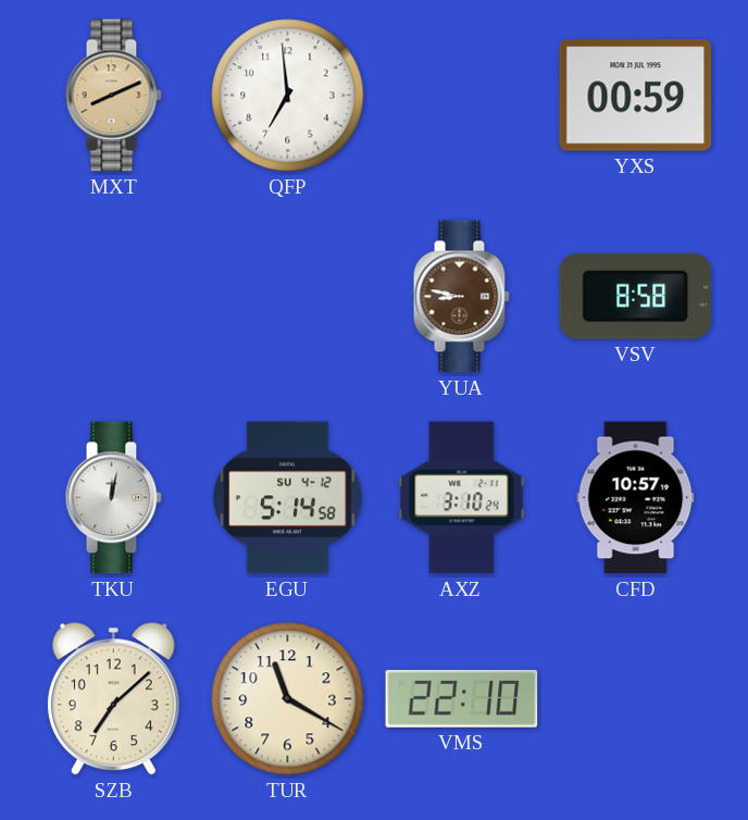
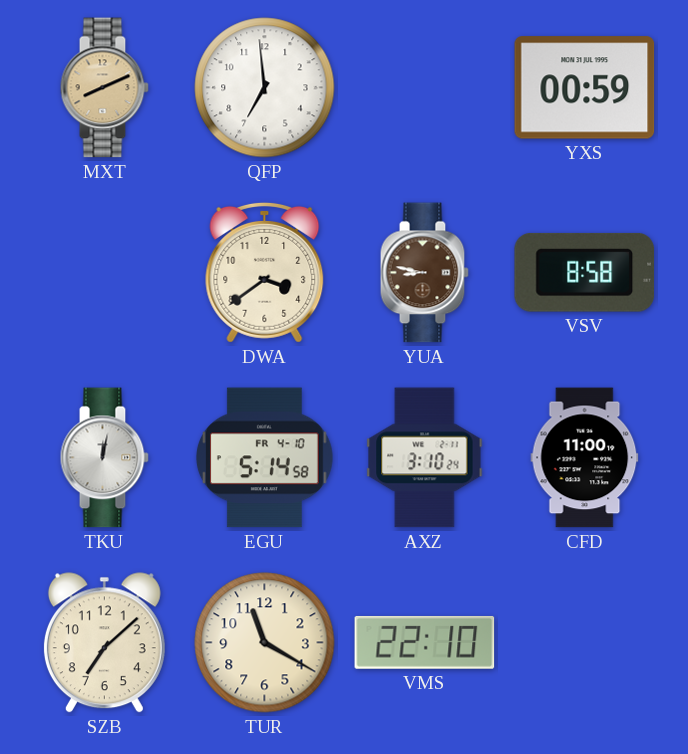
DWA: none -> 3:39
EGU date: SU 4-12 -> FR 4-10
CFD: 10:57 -> 11:00
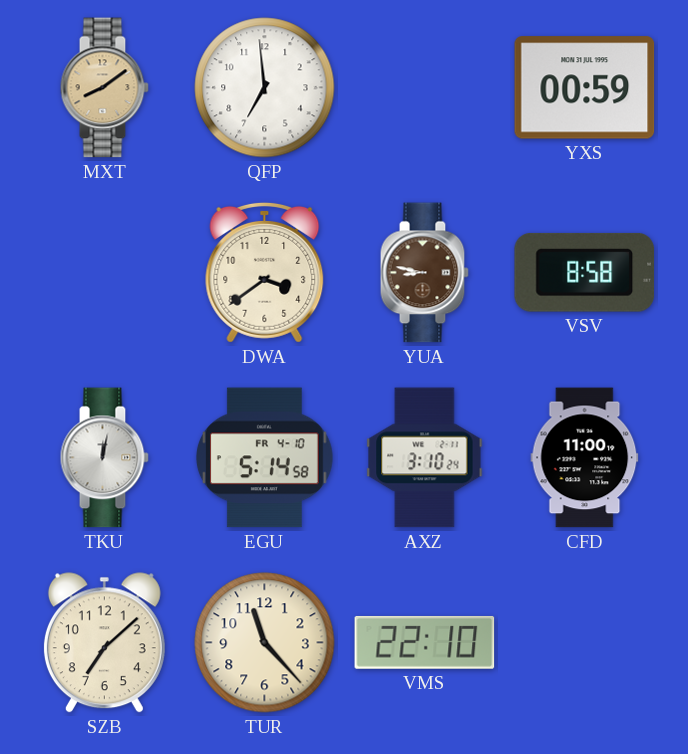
MXT: 8:11 -> 8:09
TUR: 11:20 -> 11:23
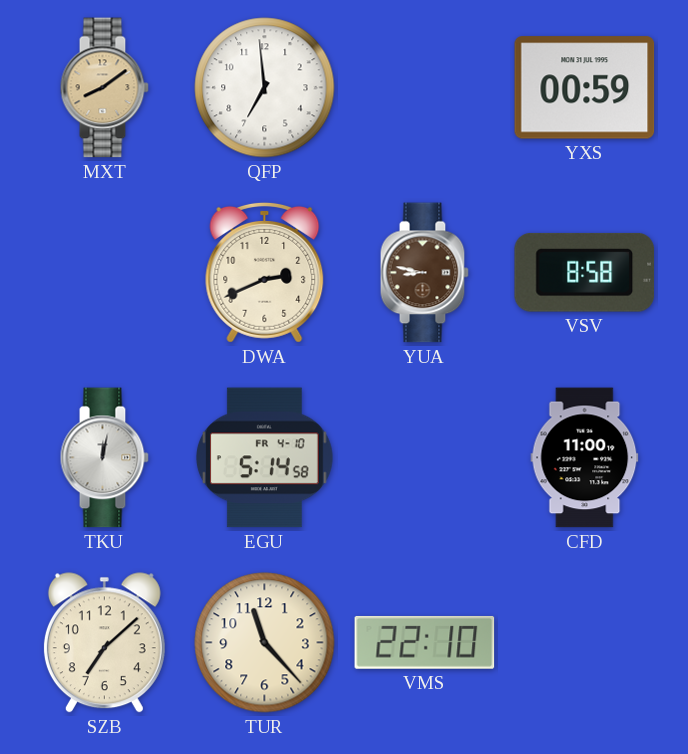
DWA: 3:39 -> 2:41
AXZ: 3:10 -> none
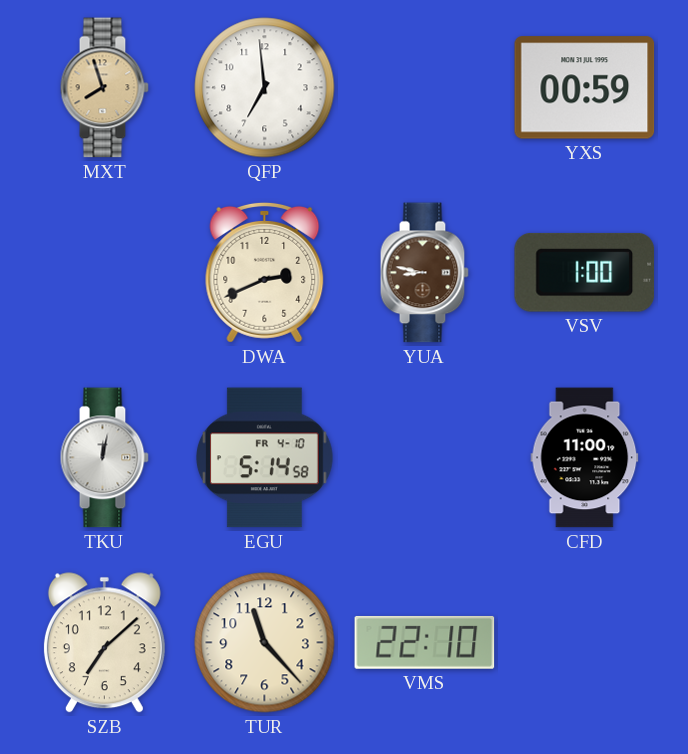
MXT: 8:09 -> 7:57
VSV: 8:58 -> 1:00
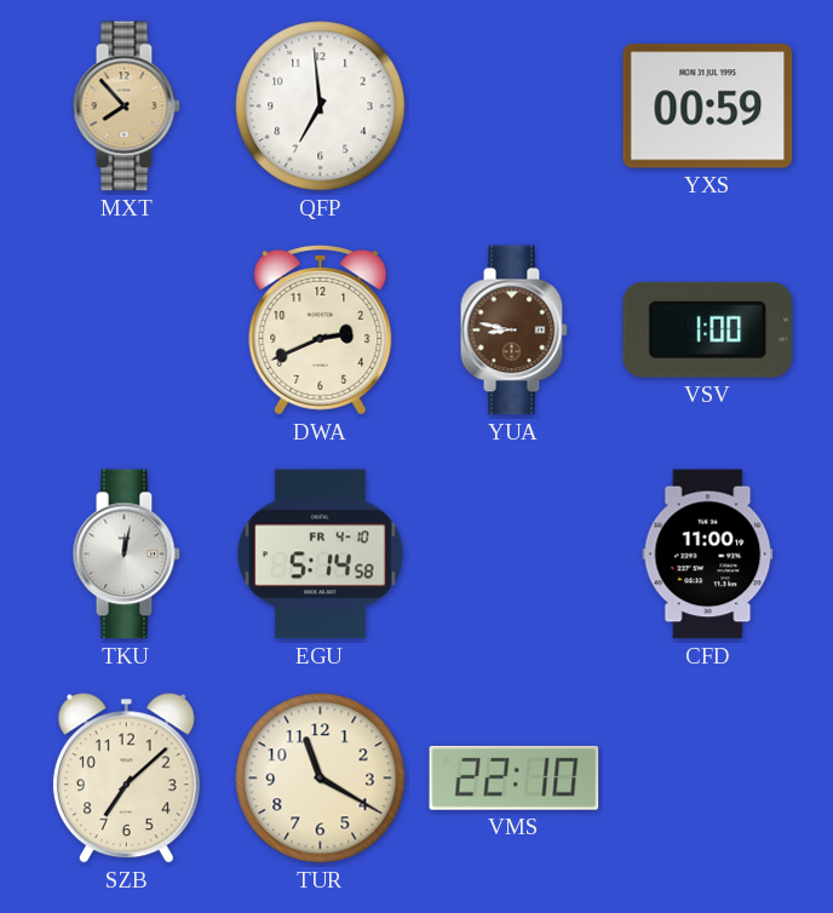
MXT: 7:57 -> 7:53
TUR: 11:23 -> 11:20
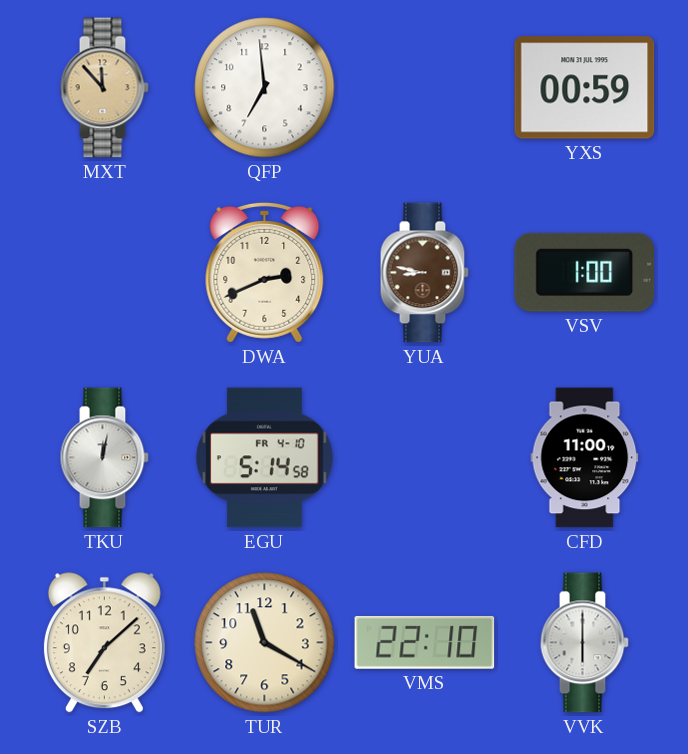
MXT: 7:53 -> 11:53
VVK: none -> 6:00
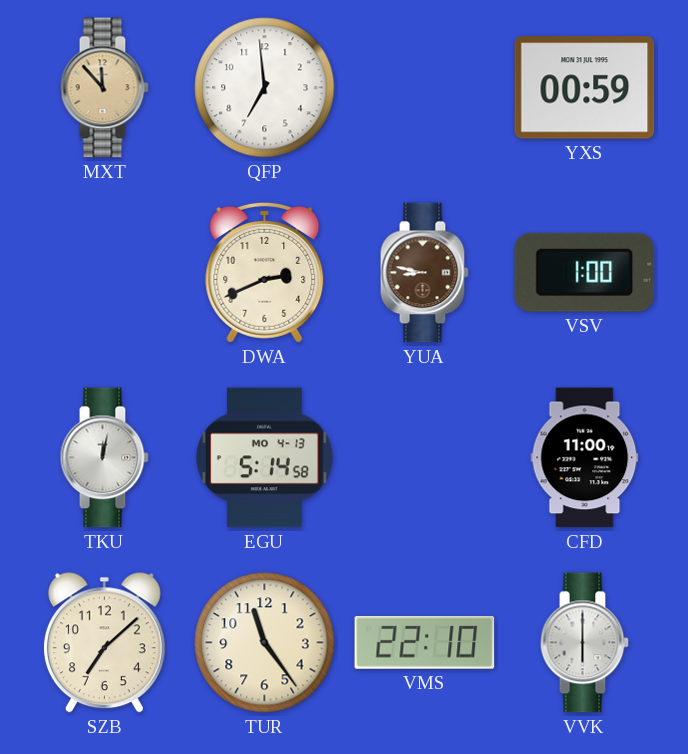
EGU date: FR 4-10 -> MO 4-13
TUR: 11:20 -> 11:24
